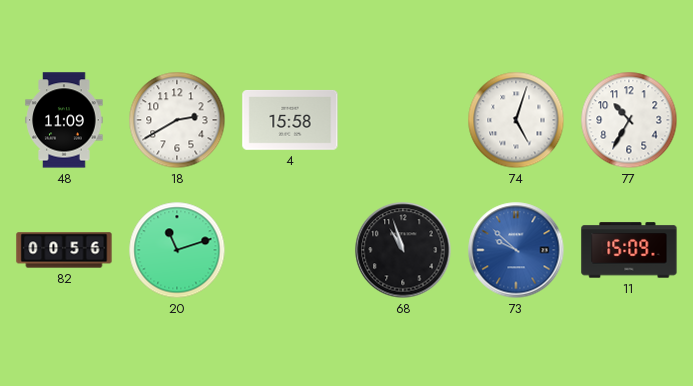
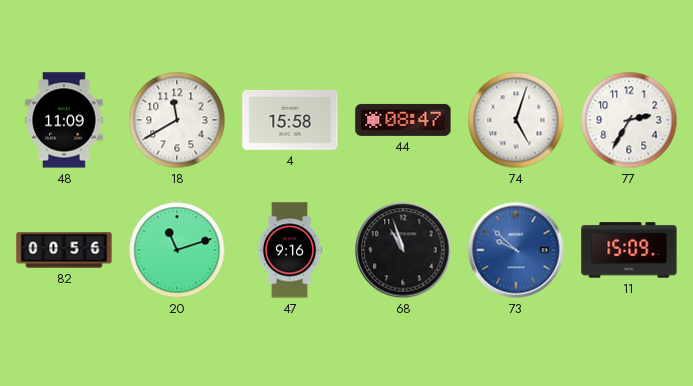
18: 2:40 -> 11:40
44: none -> 08:47
77: 10:35 -> 2:35
47: none -> 9:16
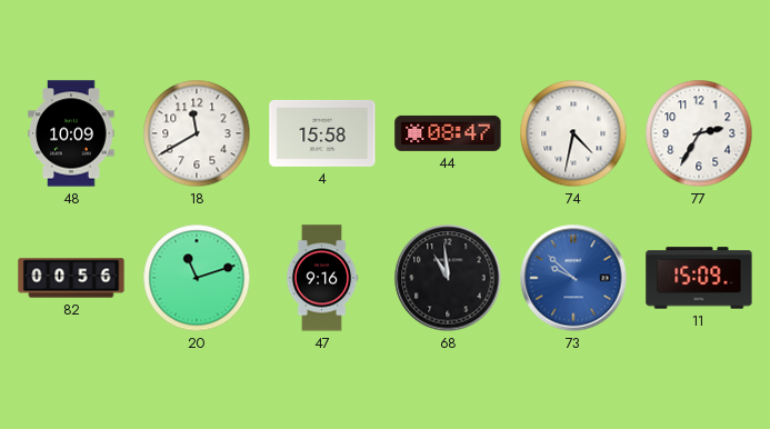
48: 11:09 -> 10:09
74: 5:03 -> 4:32
68: 10:57 -> 10:59
